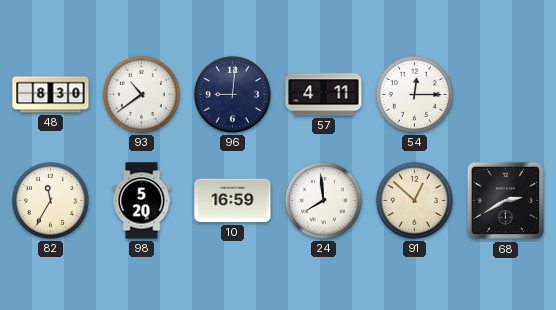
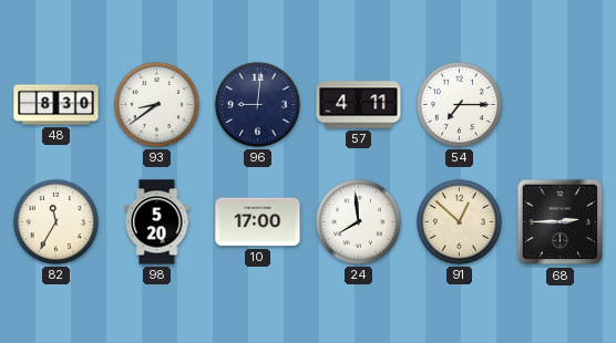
93: 10:39 -> 8:39
54: 12:15 -> 7:15
10: 16:59 -> 17:00
68: 2:40 -> 2:45
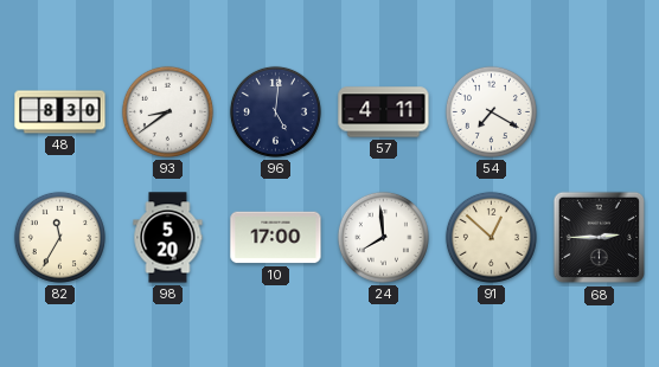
96: 9:01 -> 5:01
54: 7:15 -> 7:20
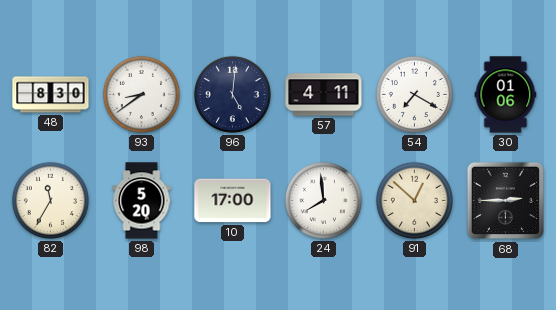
30: none -> 01:06
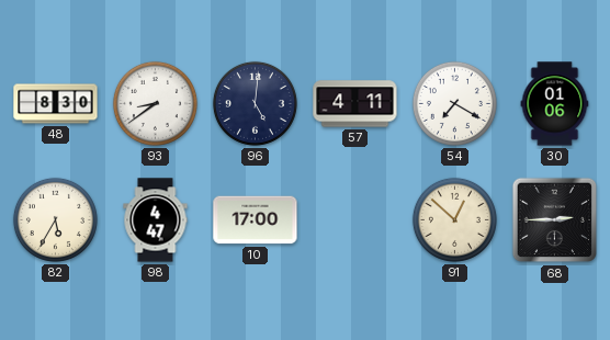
82: 11:35 -> 5:35
98: 5:20 -> 4:47
24: 7:59 -> none
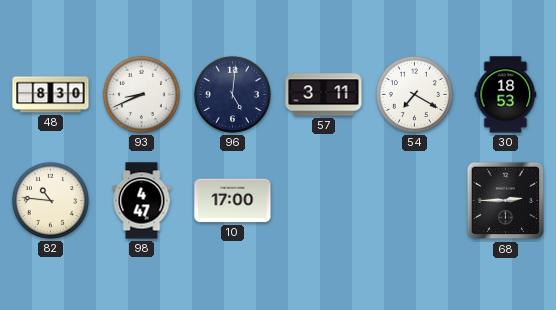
93: 8:39 -> 8:41
57: 4:11 -> 3:11
30: 01:06 -> 18:53
82: 5:35 -> 10:46
91: 12:52 -> none
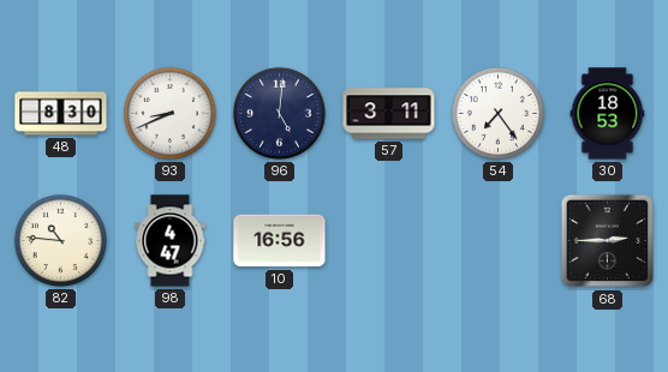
54: 7:20 -> 7:24
10: 17:00 -> 16:56
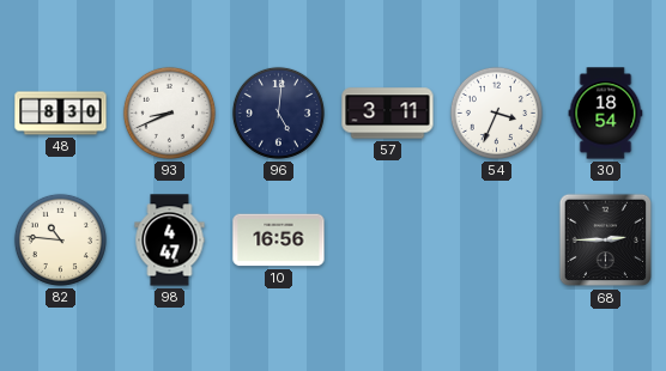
54: 7:24 -> 3:34
30: 18:53 -> 18:54
